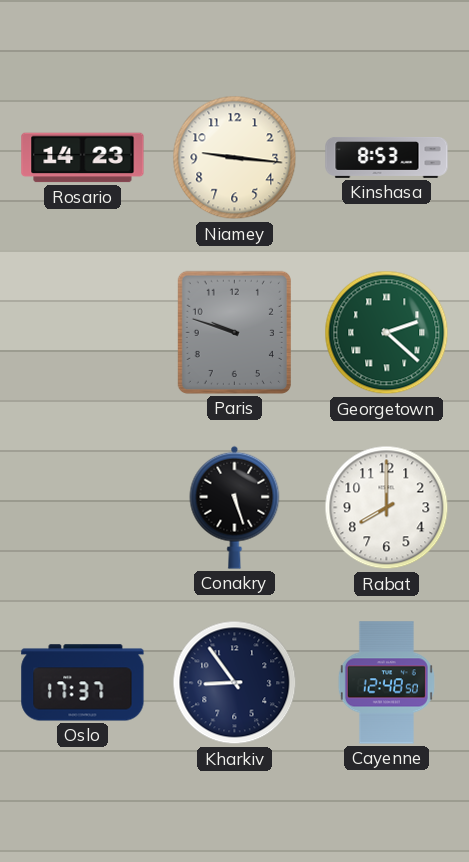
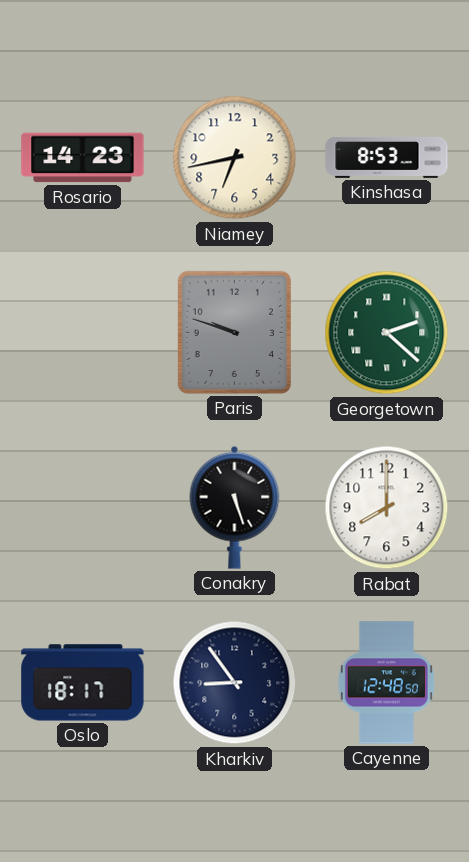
Niamey: 9:16 -> 6:43
Oslo: 17:37 -> 18:17
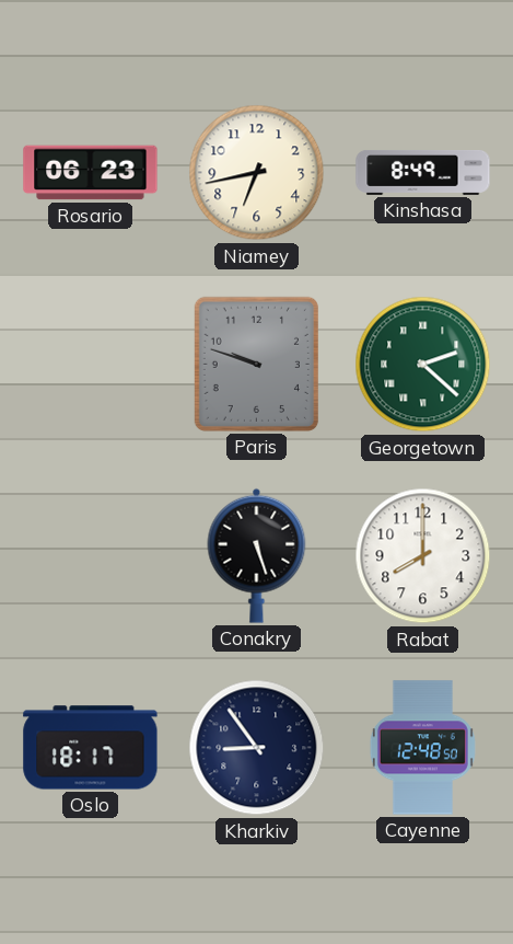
Rosario: 14:23 -> 06:23
Kinshasa: 8:53 -> 8:49
